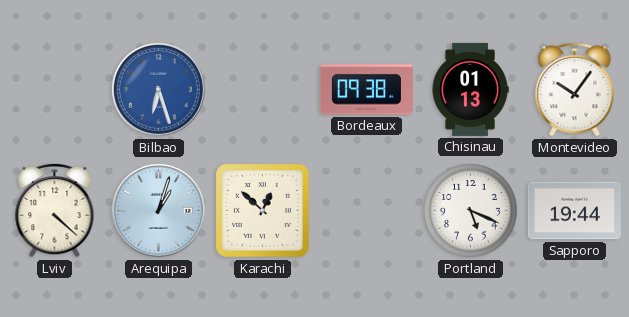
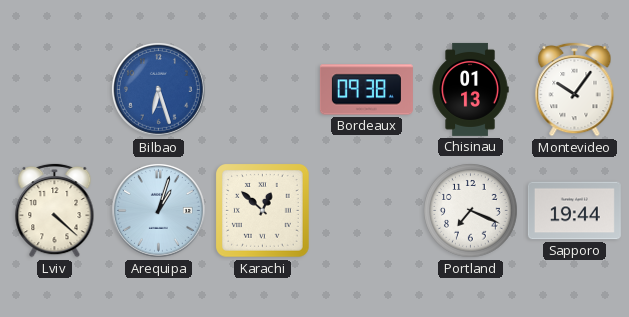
Portland: 5:19 -> 7:19
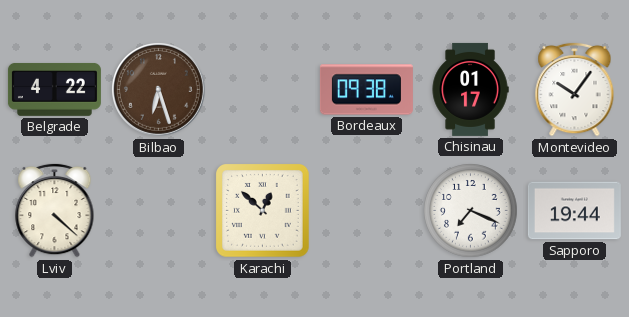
Belgrade: none -> 4:22
Bilbao dial: blue -> brown
Chisinau: 01:13 -> 01:17
Arequipa: 1:03 -> none
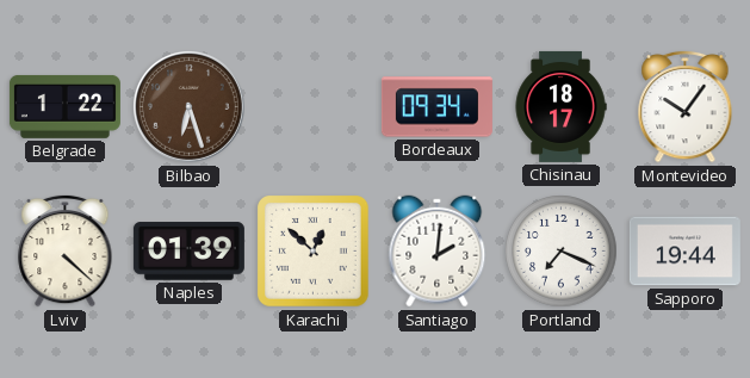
Belgrade: 4:22 -> 1:22
Bordeaux: 09:38 -> 09:34
Chisinau: 01:17 -> 18:17
Naples: none -> 01:39
Santiago: none -> 2:01
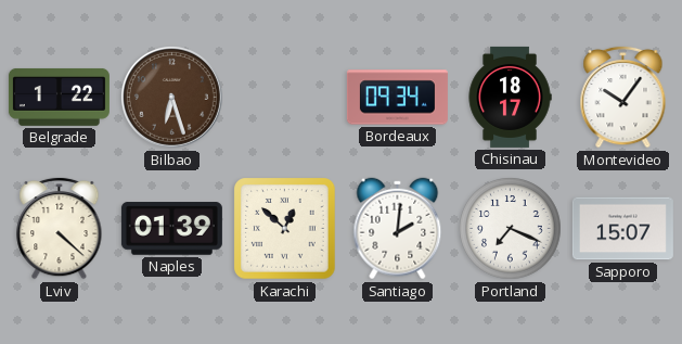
Sapporo: 19:44 -> 15:07
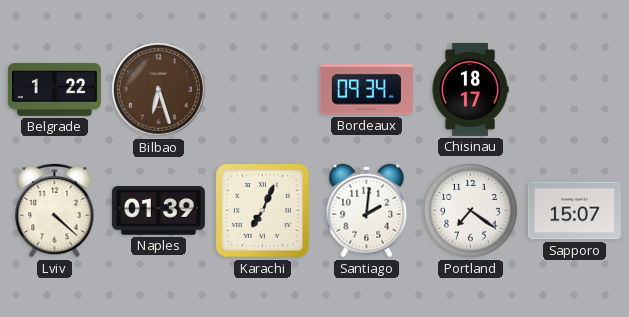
Montevideo: 10:06 -> none
Karachi: 12:52 -> 7:04
Portland: 7:19 -> 7:21
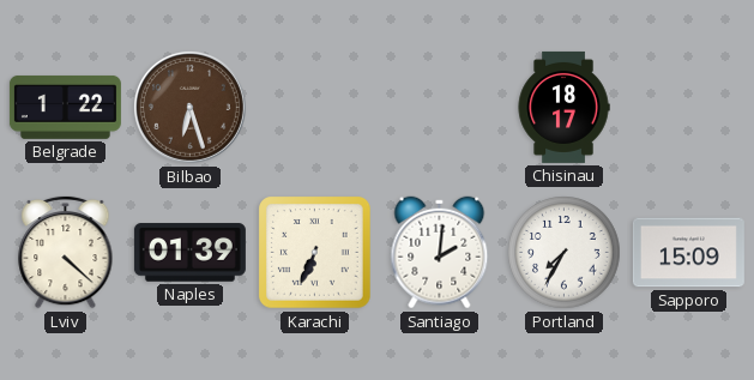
Bordeaux: 09:34 -> none
Karachi: 7:04 -> 6:34
Portland: 7:21 -> 7:35
Sapporo: 15:07 -> 15:09
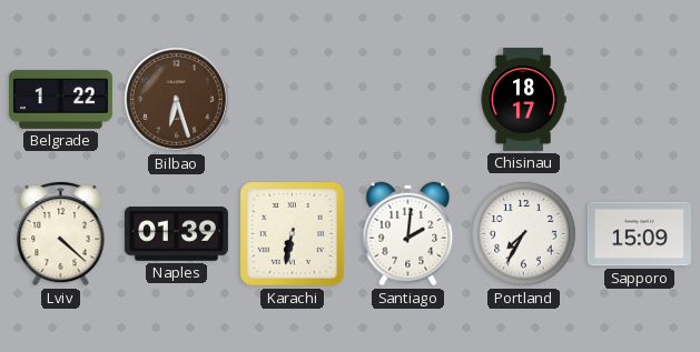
Karachi: 6:34 -> 6:32
